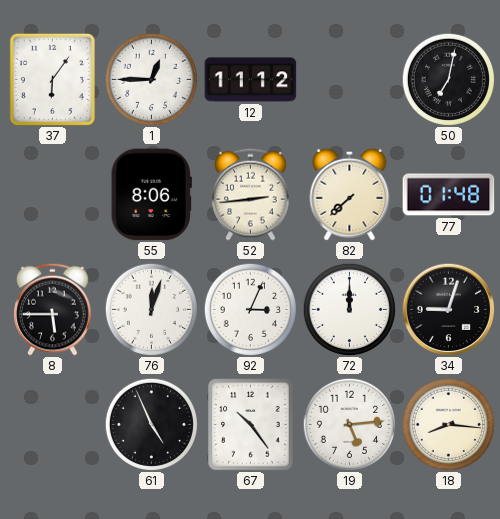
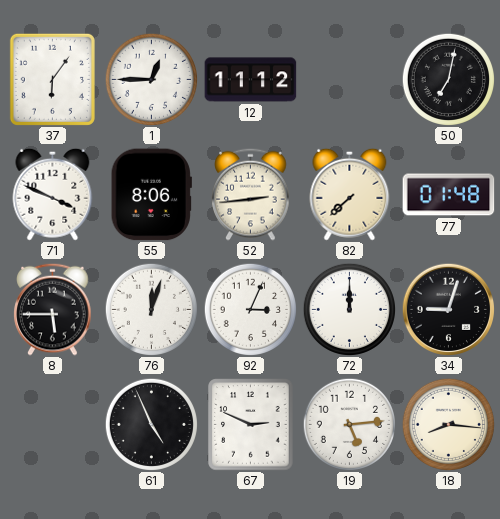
71: none -> 3:49
67: 10:24 -> 2:49
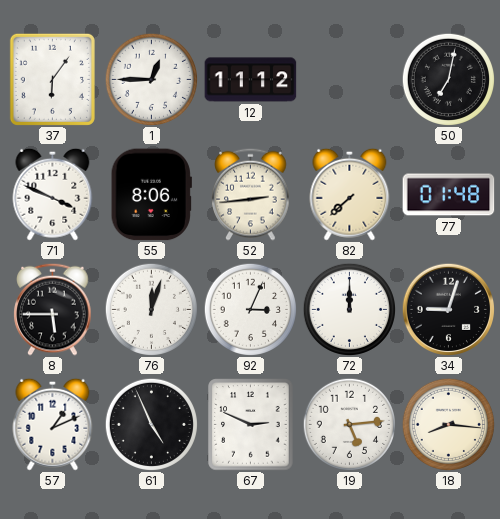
57: none -> 1:11
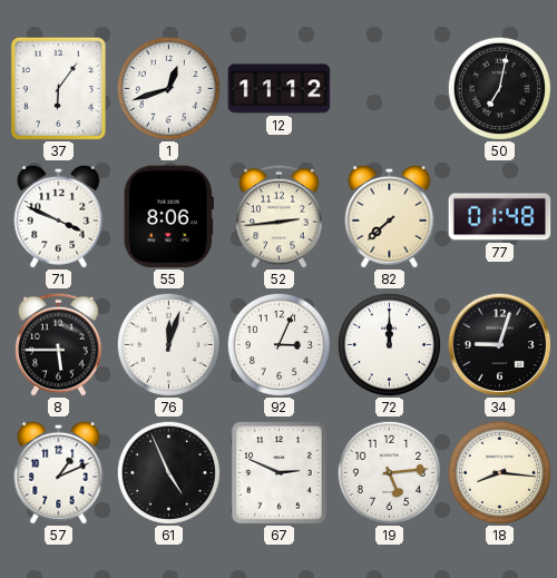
1: 12:45 -> 12:42
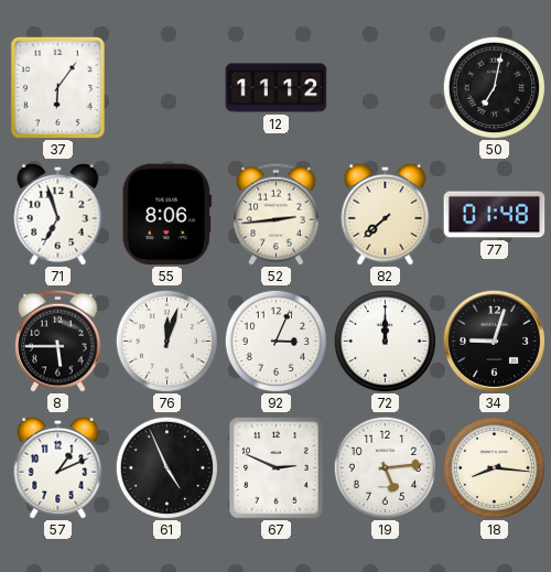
1: 12:42 -> none
71: 3:49 -> 6:57
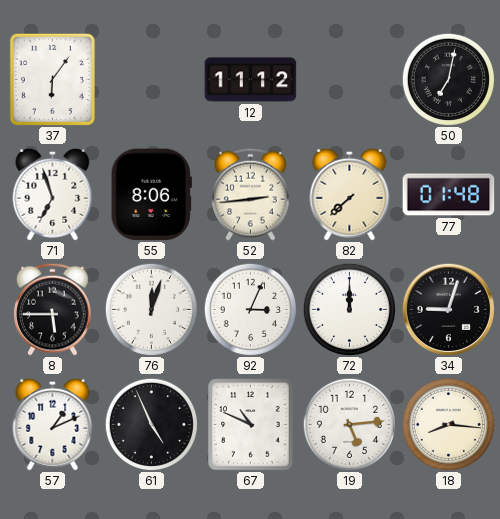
67: 2:49 -> 10:49
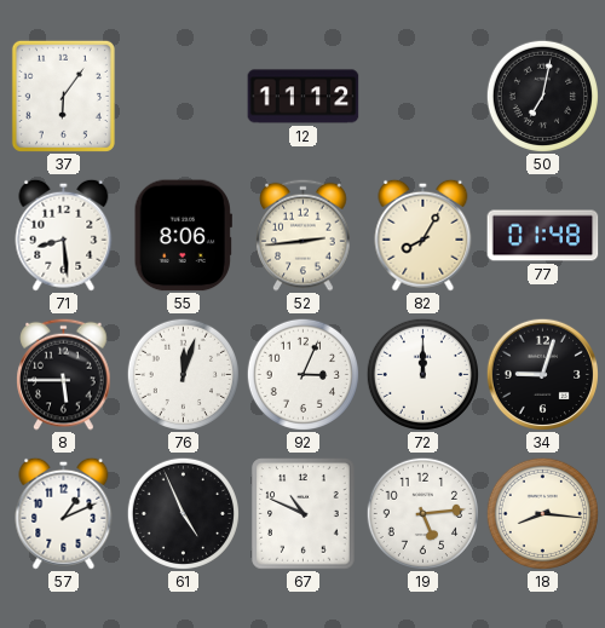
71: 6:57 -> 8:29
82: 7:38 -> 8:05
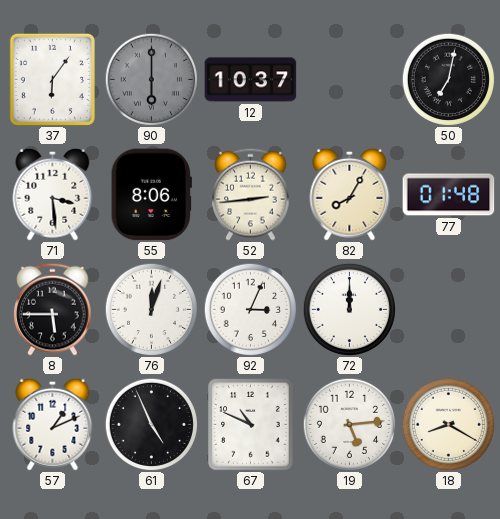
90: none -> 6:00
12: 11:12 -> 10:37
71: 8:29 -> 3:29
34: 9:03 -> none
18: 8:16 -> 8:20
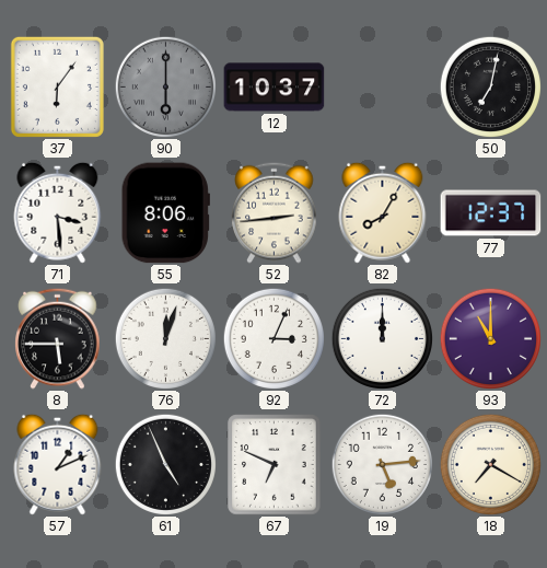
77: 01:48 -> 12:37
93: none -> 11:00
67: 10:49 -> 6:49
18: 8:20 -> 7:20
